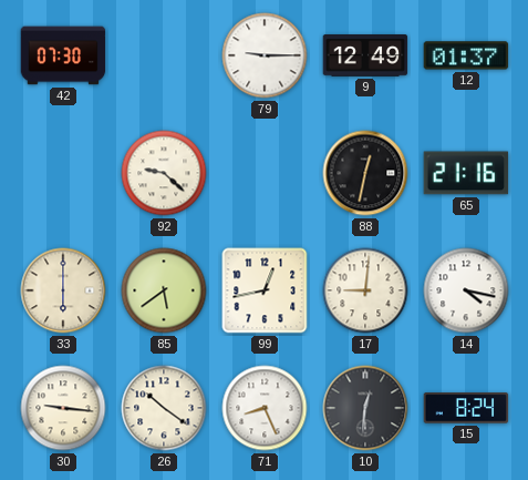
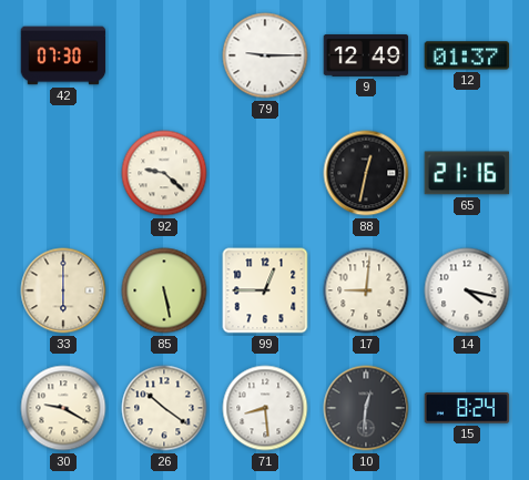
85: 5:39 -> 5:28
99: 12:43 -> 12:45
30: 9:16 -> 9:20
71: 8:26 -> 8:29
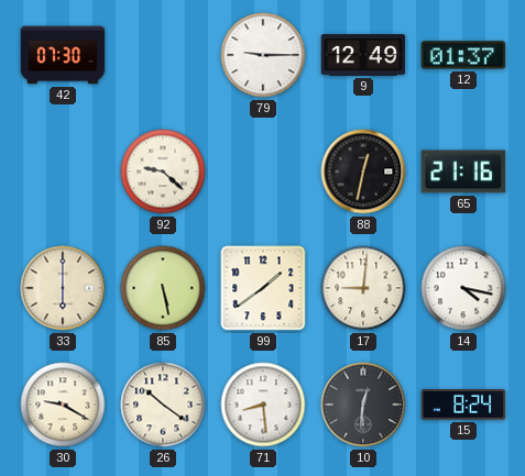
99: 12:45 -> 1:39
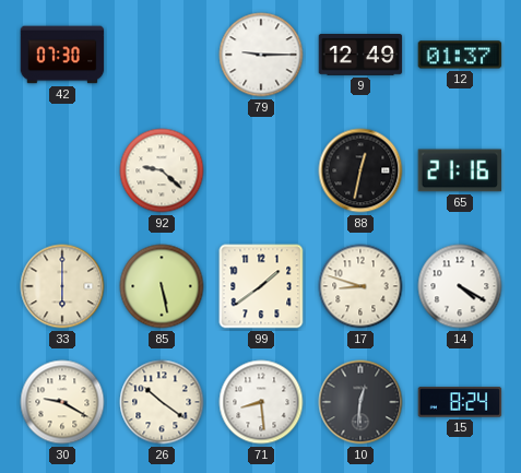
17: 9:01 -> 8:48
14: 4:17 -> 4:20
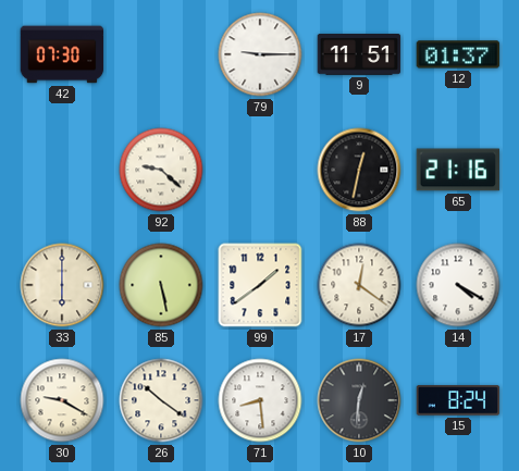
9: 12:49 -> 11:51
17: 8:48 -> 12:21
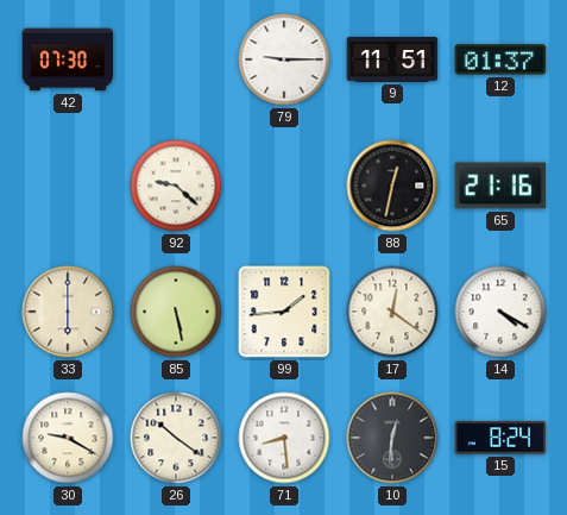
99: 1:39 -> 1:44
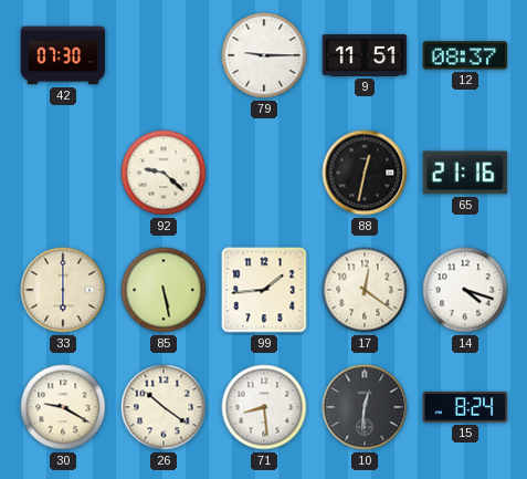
12: 01:37 -> 08:37
14: 4:20 -> 4:18
